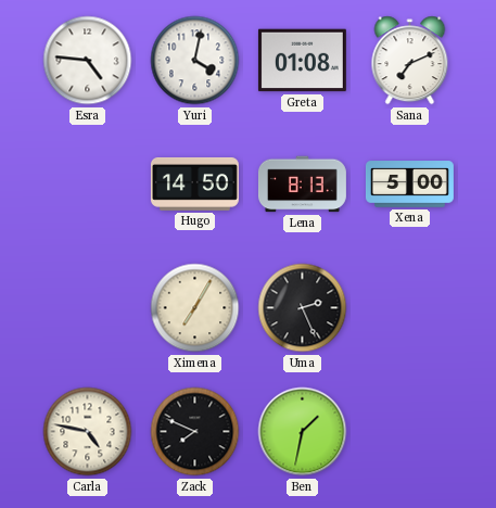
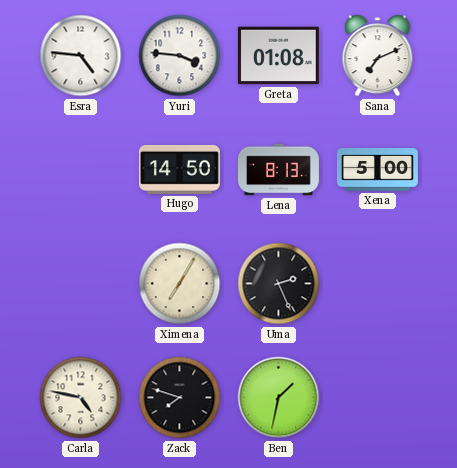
Yuri: 4:02 -> 3:46
Zack: 7:49 -> 7:48
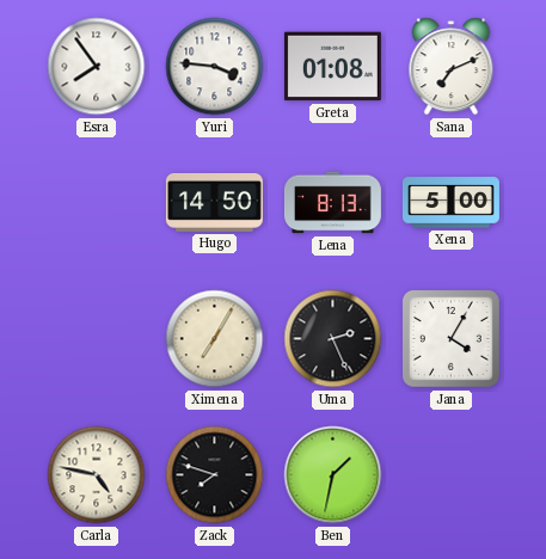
Esra: 4:46 -> 7:54
Jana: none -> 4:05
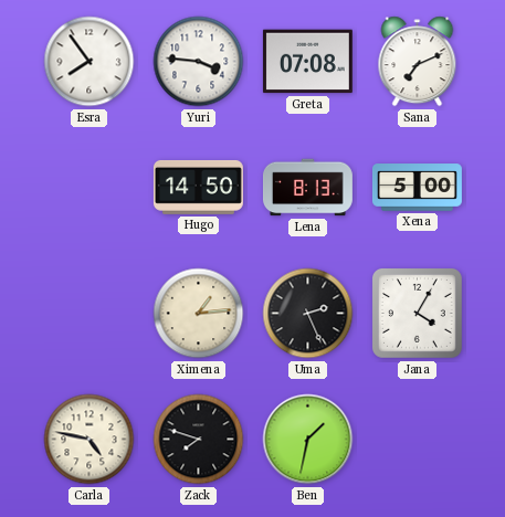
Greta: 01:08 -> 07:08
Ximena: 7:05 -> 1:14
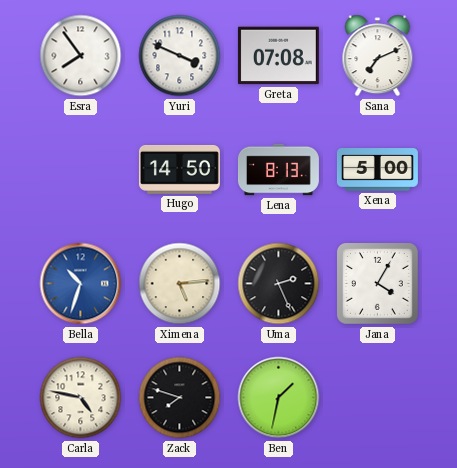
Yuri: 3:46 -> 3:49
Bella: none -> 10:33
Ximena: 1:14 -> 5:14
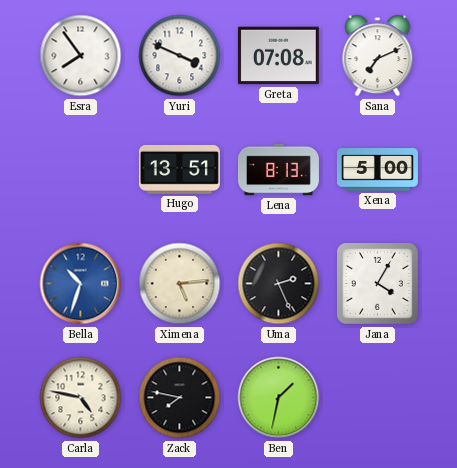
Hugo: 14:50 -> 13:51
Zack: 7:48 -> 7:47
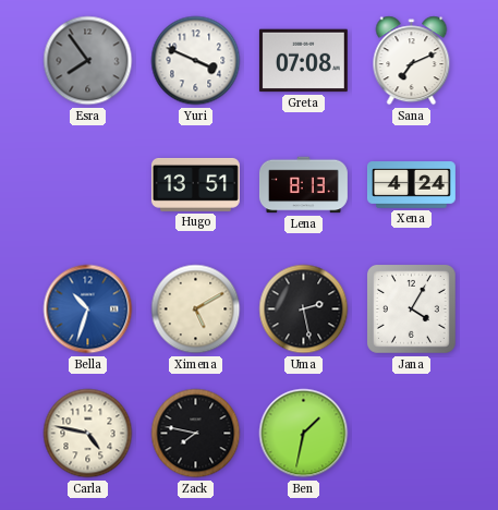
Esra dial: white -> grey
Xena: 5:00 -> 4:24
Ximena: 5:14 -> 5:10
Uma: 2:26 -> 2:28
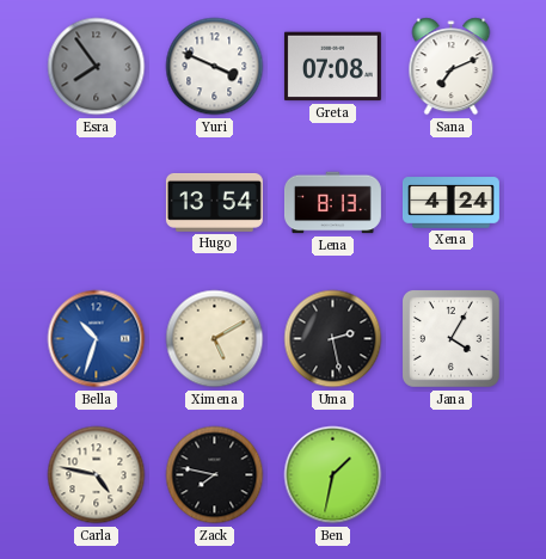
Hugo: 13:51 -> 13:54
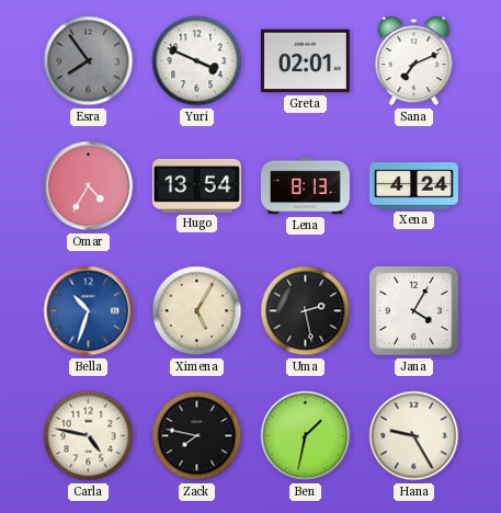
Greta: 07:08 -> 02:01
Omar: none -> 4:35
Ximena: 5:10 -> 5:05
Hana: none -> 9:25
